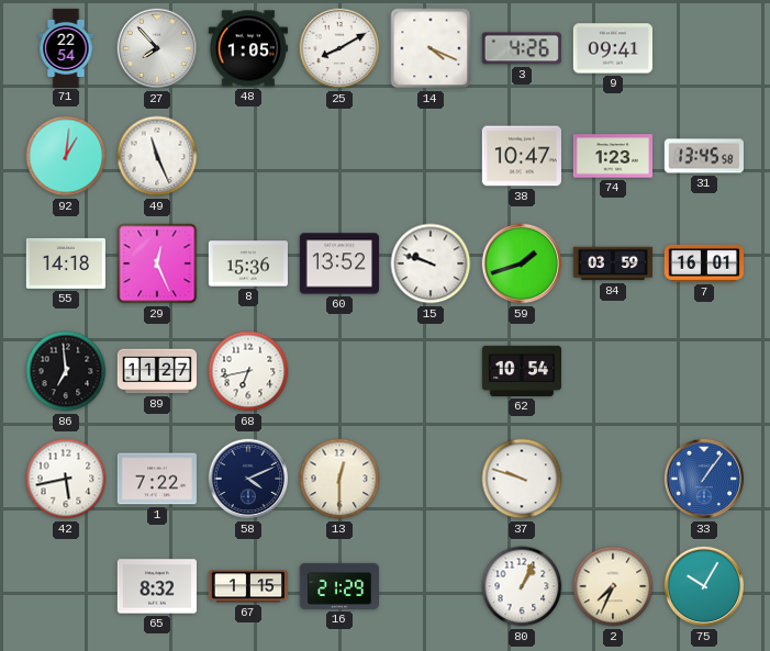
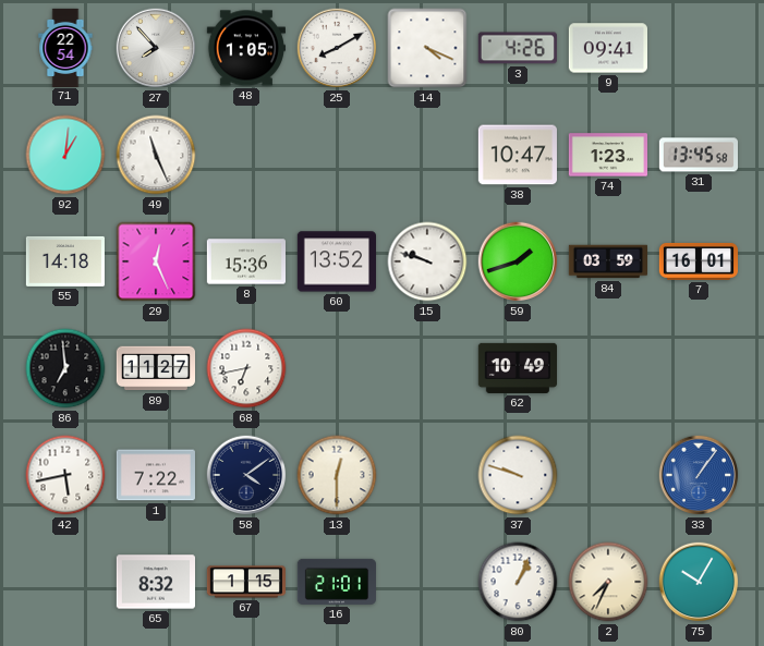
62: 10:54 -> 10:49
58: 4:11 -> 4:09
16: 21:29 -> 21:01
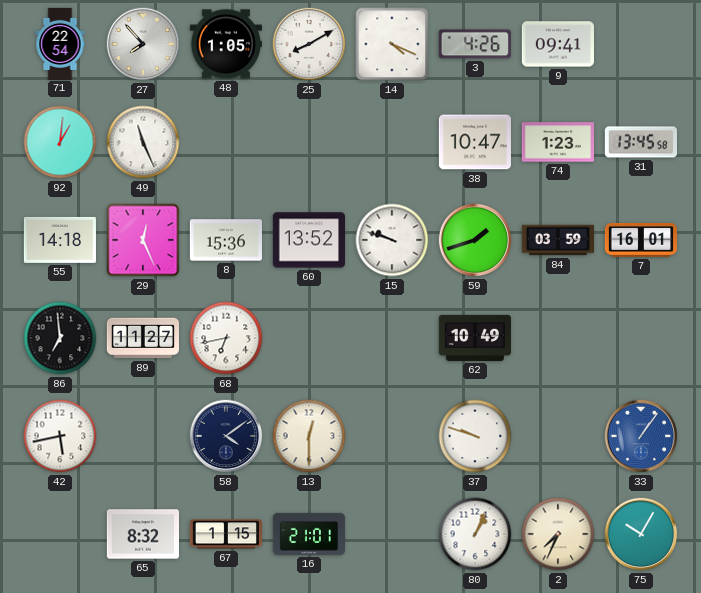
1: 7:22 -> none
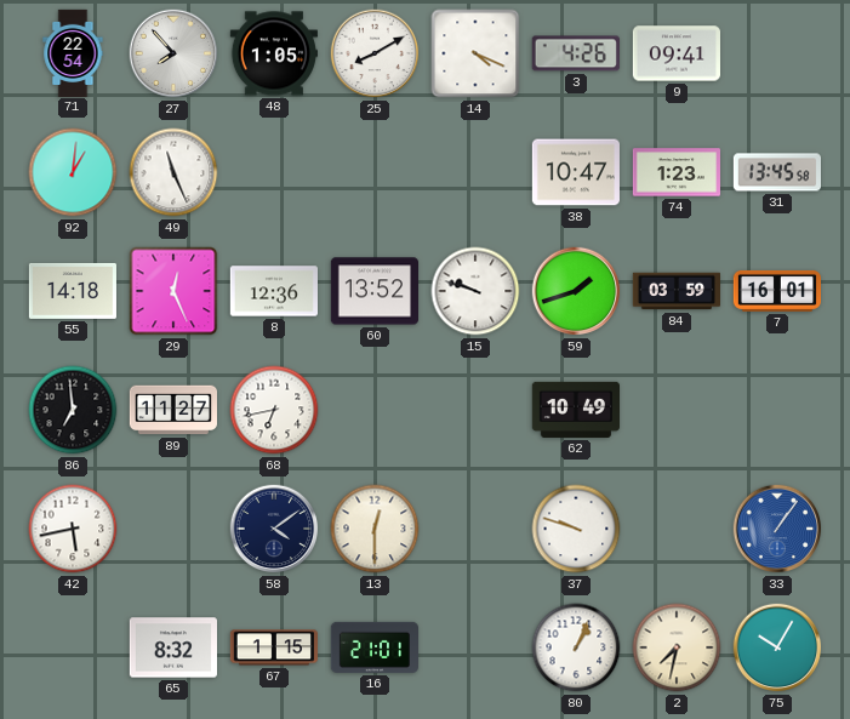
8: 15:36 -> 12:36
2: 7:34 -> 7:32
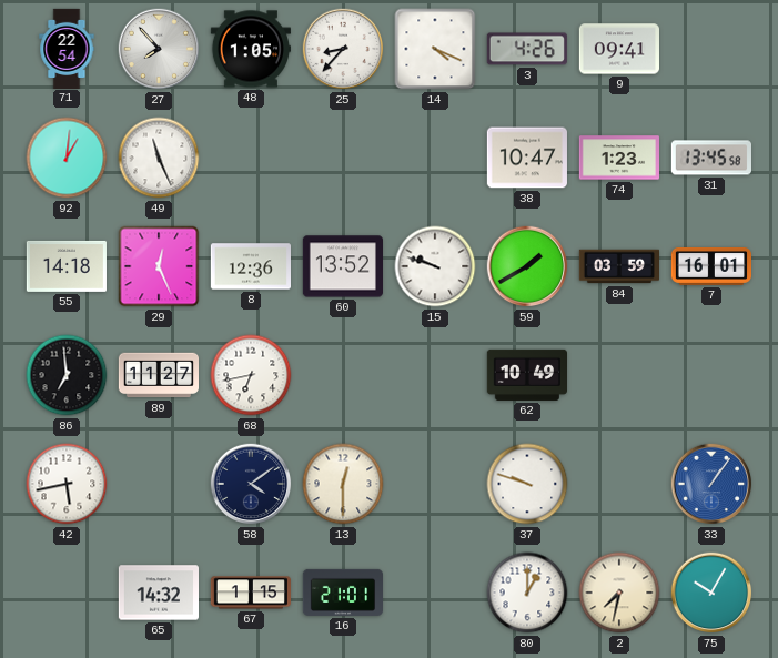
25: 8:10 -> 8:37
59: 1:42 -> 1:40
65: 8:32 -> 14:32
80: 1:04 -> 1:00
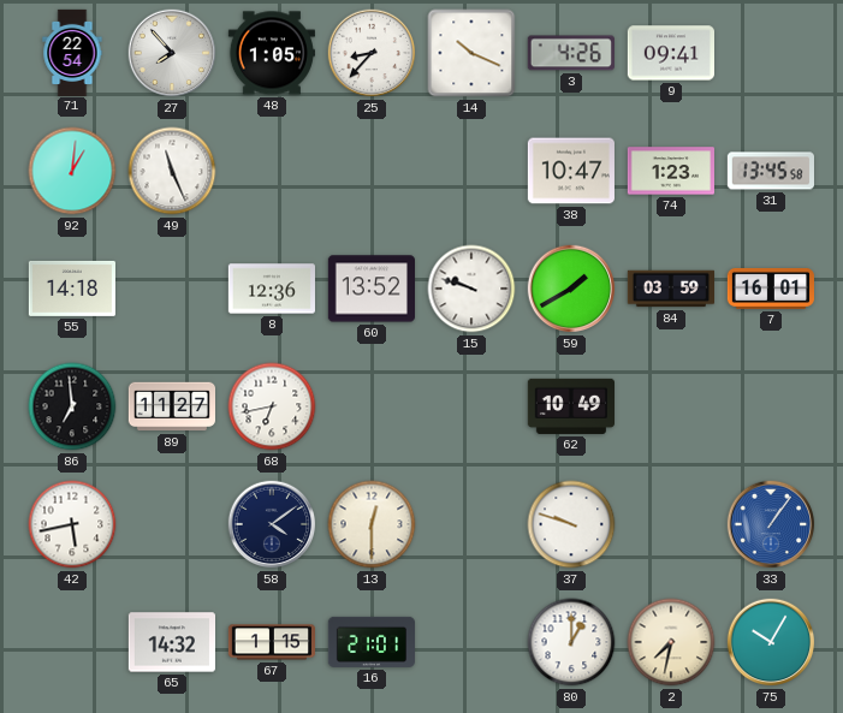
14: 4:19 -> 10:19
29: 12:26 -> none
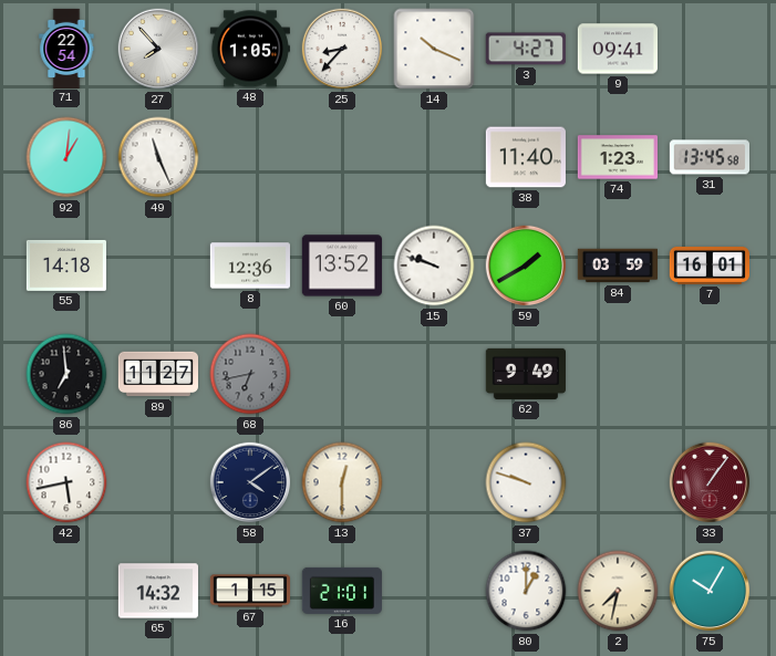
3: 4:26 -> 4:27
38: 10:47 -> 11:40
68 dial: white -> grey
62: 10:49 -> 9:49
33 dial: blue -> burgundy
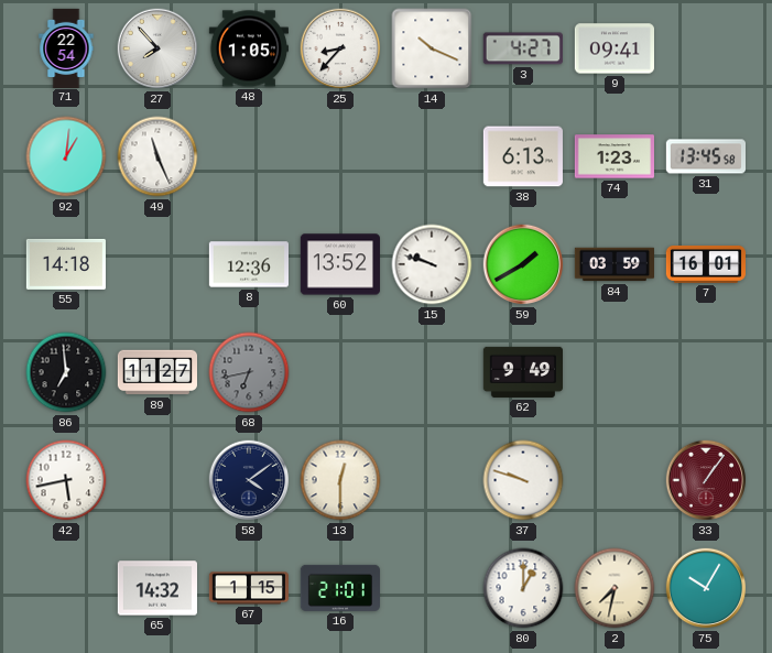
38: 11:40 -> 6:13
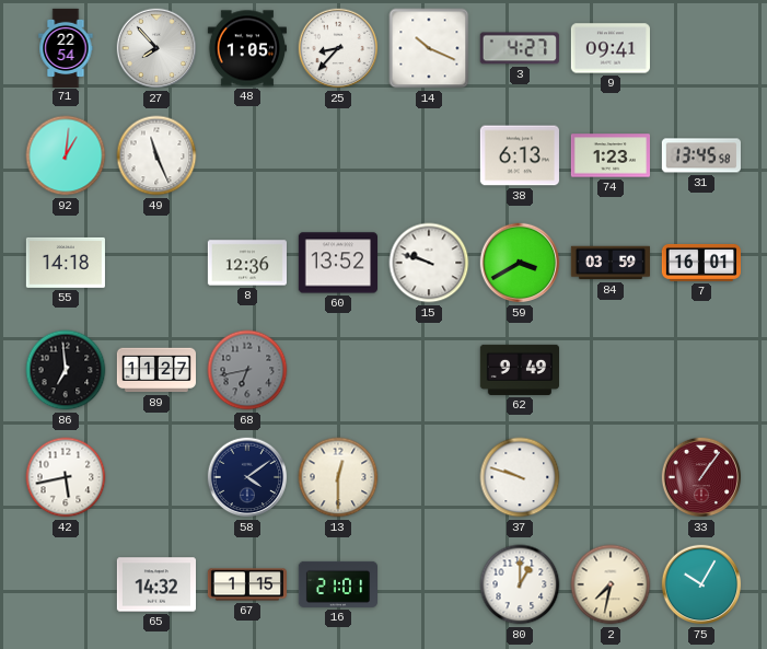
59: 1:40 -> 3:40
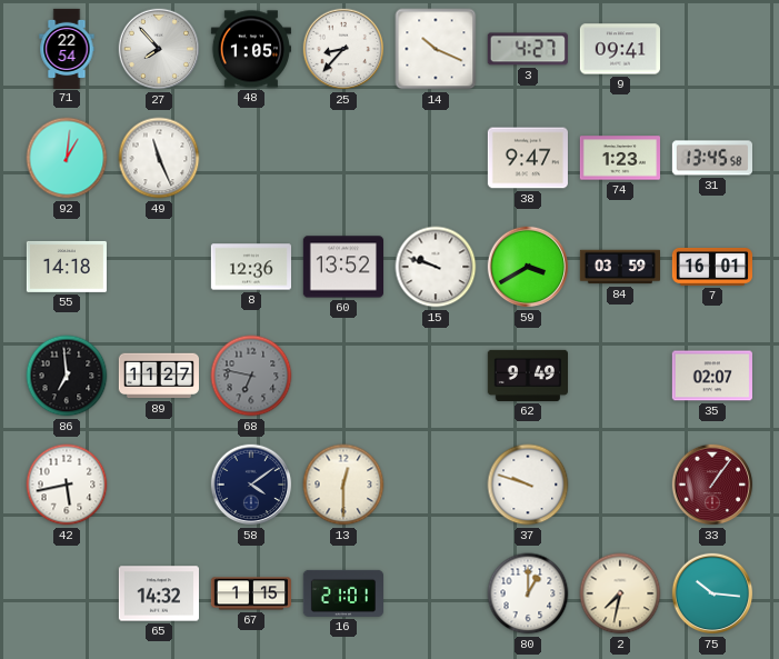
38: 6:13 -> 9:47
68: 6:43 -> 6:47
35: none -> 02:07
75: 10:05 -> 10:16
